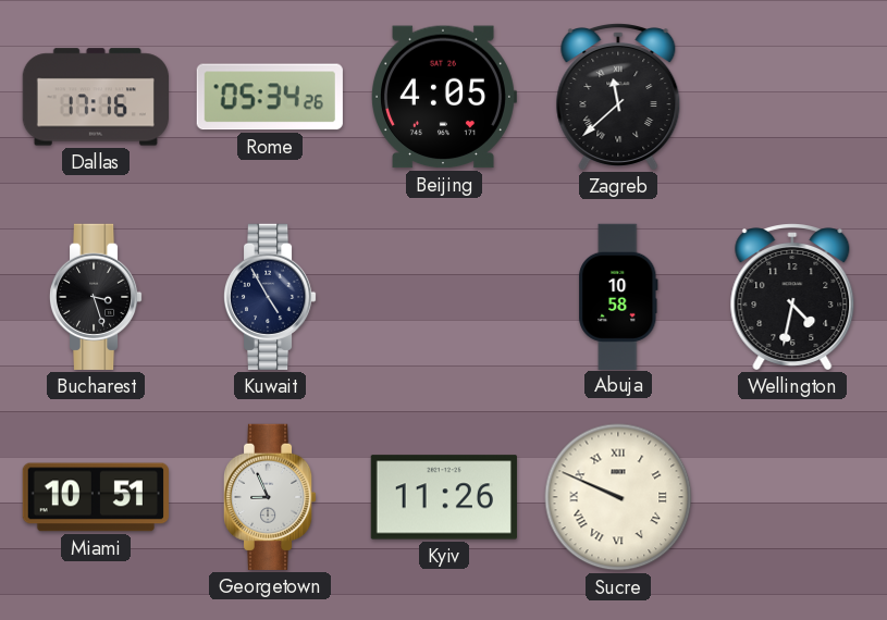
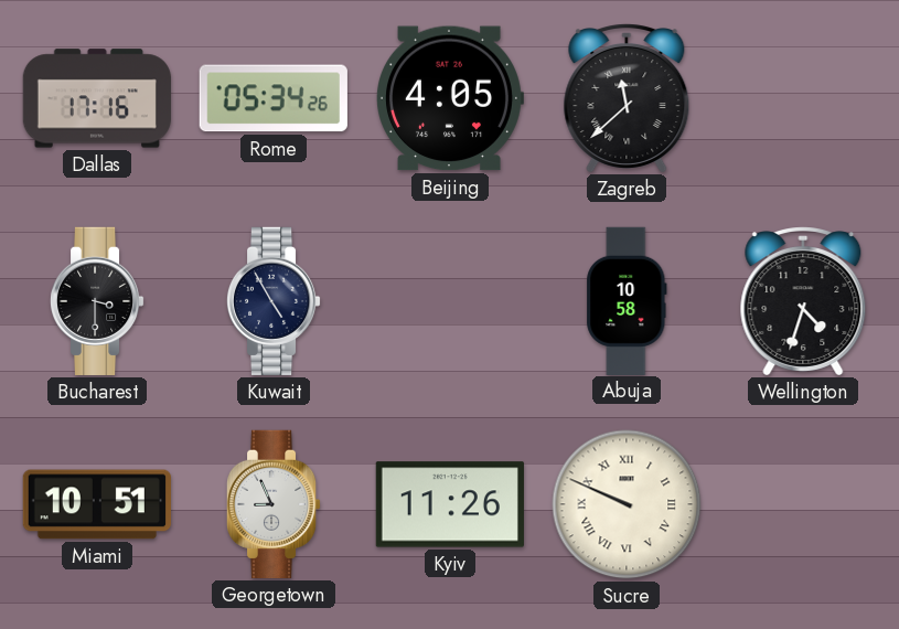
Bucharest: 3:27 -> 3:30
Wellington: 4:32 -> 4:33
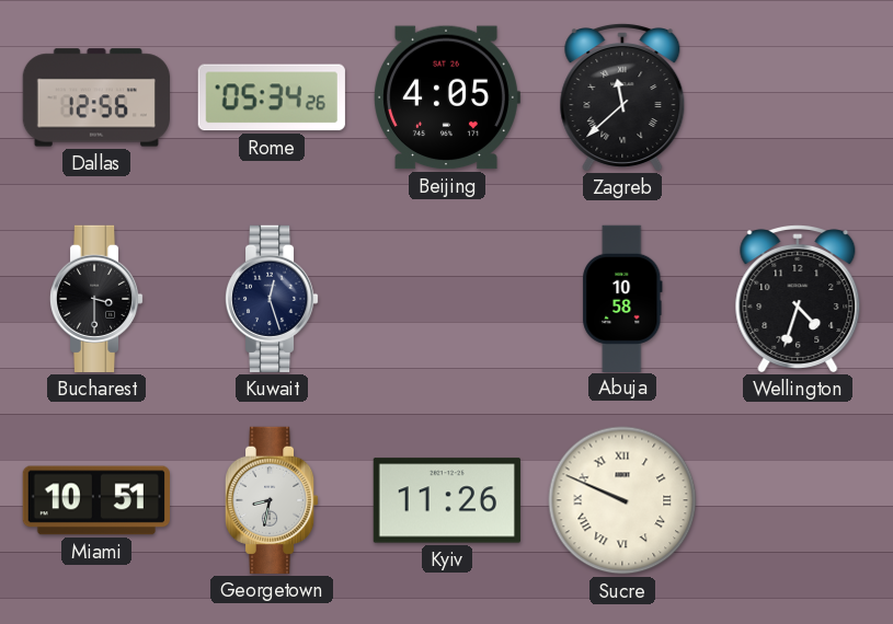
Dallas: 17:16 -> 12:56
Kuwait: 4:55 -> 12:27
Georgetown: 8:56 -> 8:32
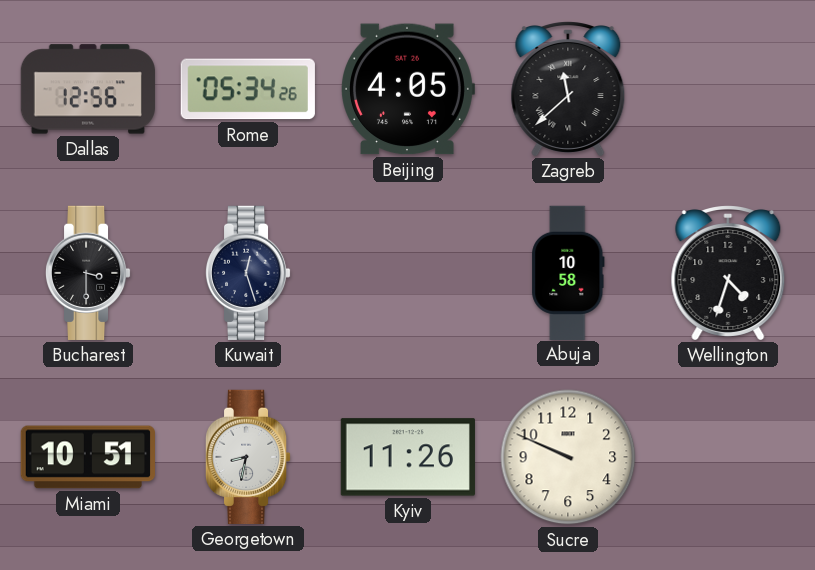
Sucre numerals: Roman -> Arabic
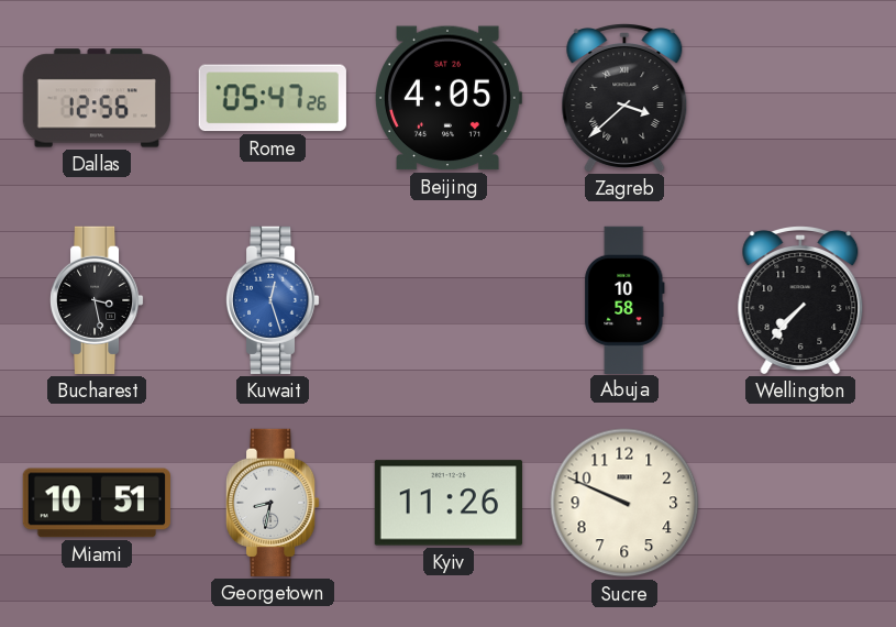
Rome: 05:34 -> 05:47
Zagreb: 11:38 -> 3:38
Bucharest: 3:30 -> 3:28
Kuwait dial: navy -> blue
Wellington: 4:33 -> 7:37
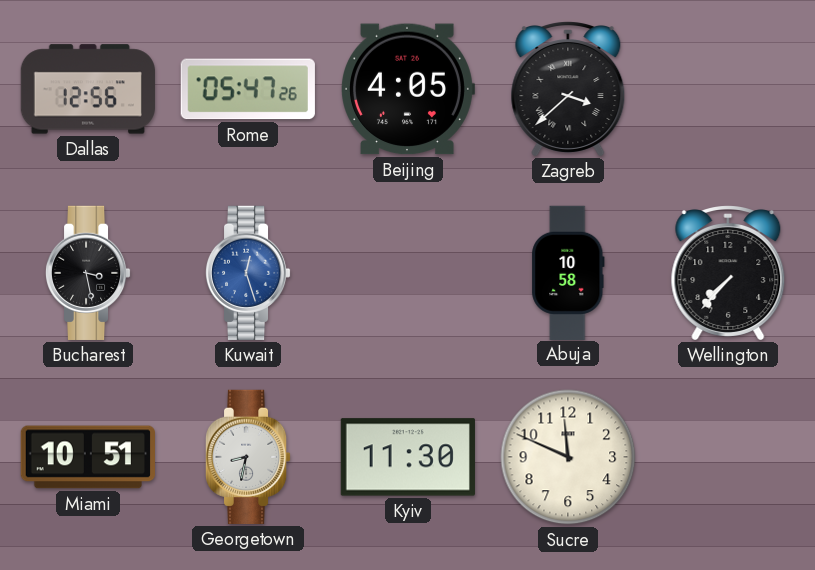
Kyiv: 11:26 -> 11:30
Sucre: 9:49 -> 11:49
